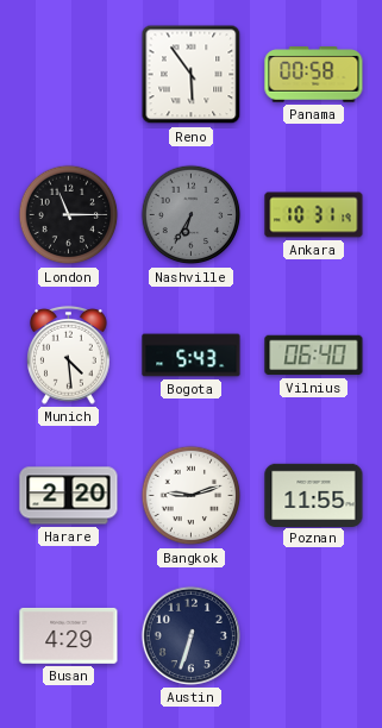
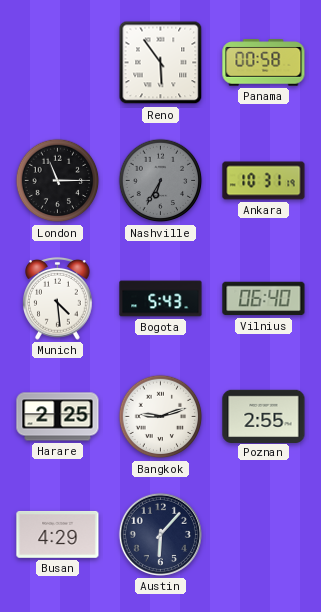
Harare: 2:20 -> 2:25
Poznan: 11:55 -> 2:55
Austin: 6:33 -> 6:07
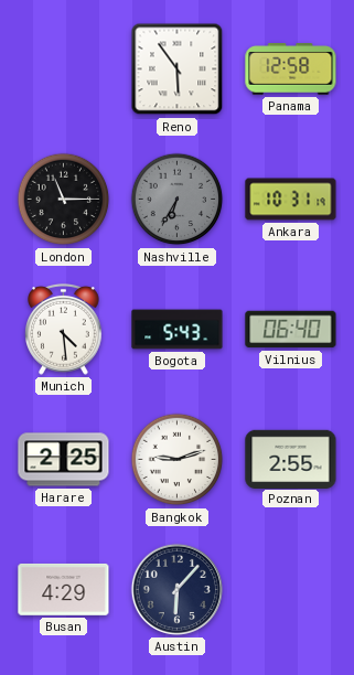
Panama: 00:58 -> 12:58
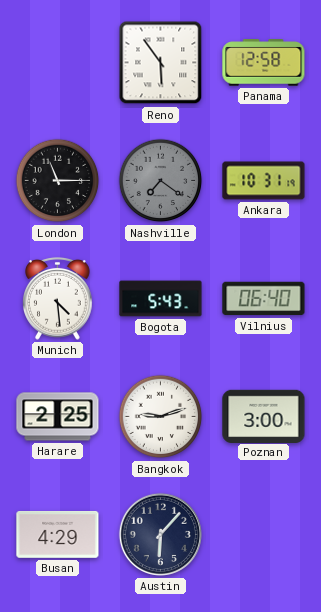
Nashville: 6:35 -> 7:21
Poznan: 2:55 -> 3:00
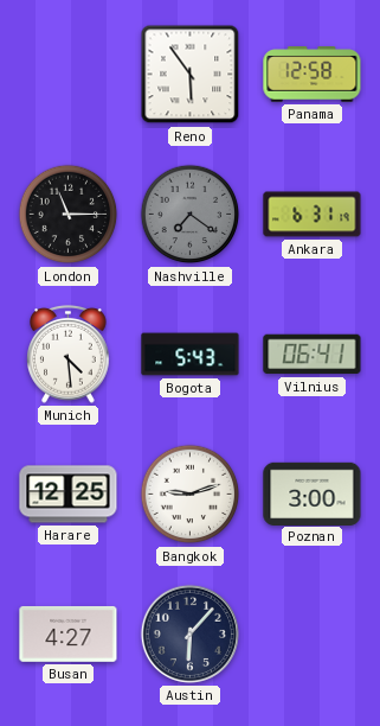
Ankara: 10:31 -> 6:31
Vilnius: 06:40 -> 06:41
Harare: 2:25 -> 12:25
Busan: 4:29 -> 4:27
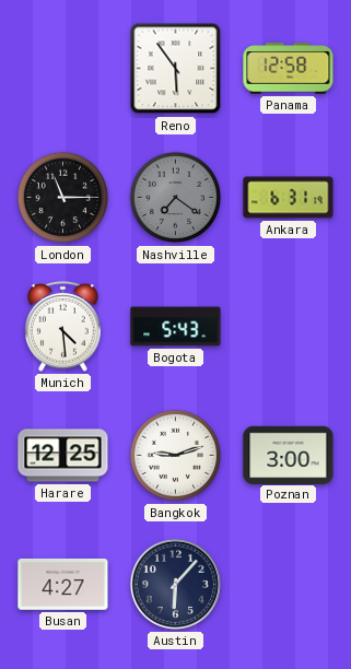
Vilnius: 06:41 -> none
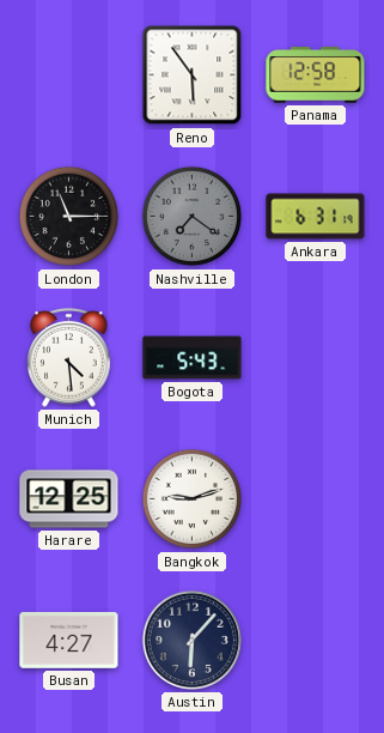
Poznan: 3:00 -> none
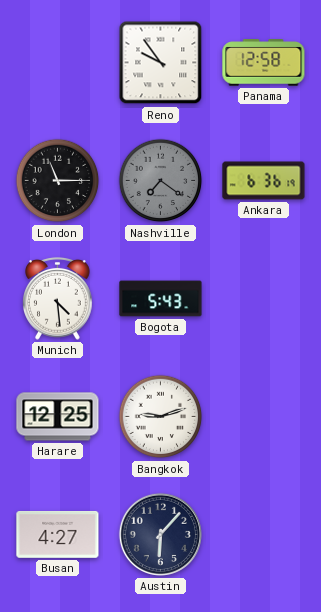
Reno: 5:54 -> 9:54
Ankara: 6:31 -> 6:36
